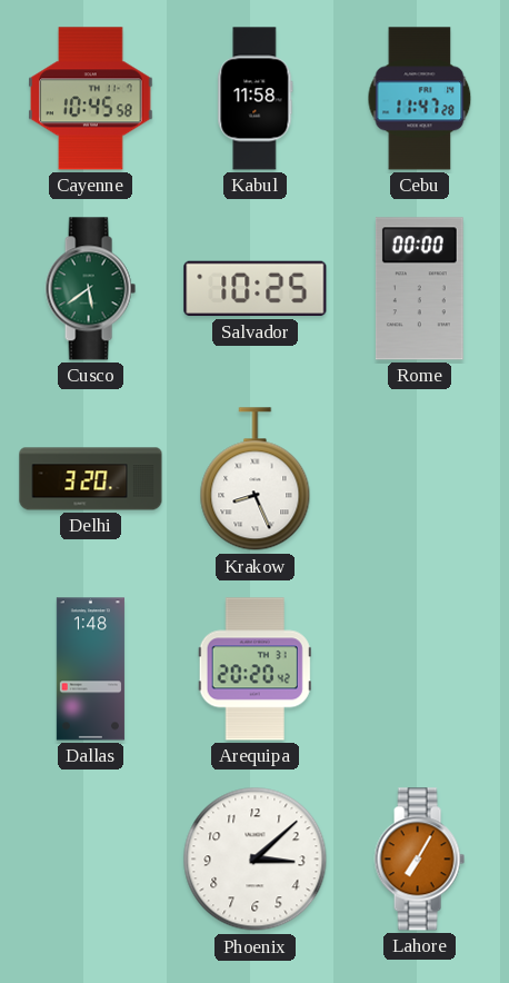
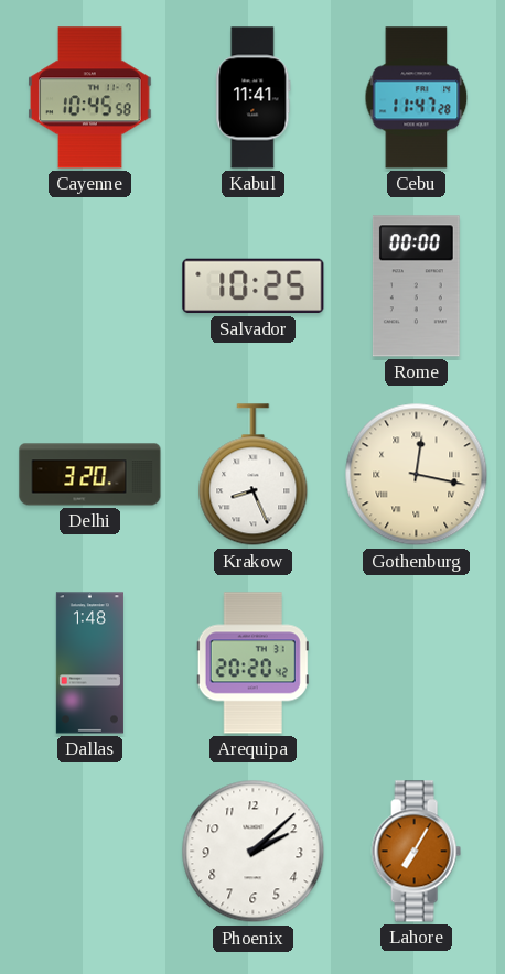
Kabul: 11:58 -> 11:41
Cusco: 5:39 -> none
Gothenburg: none -> 12:17
Phoenix: 3:08 -> 2:08
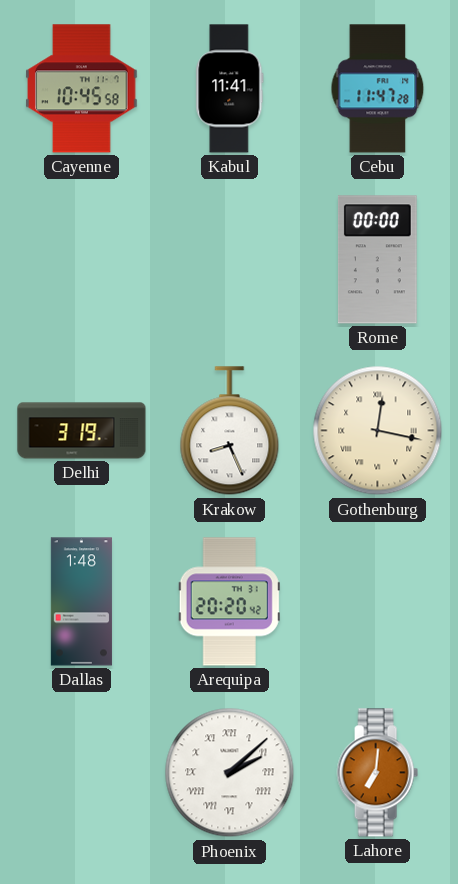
Salvador: 10:25 -> none
Delhi: 3:20 -> 3:19
Phoenix numerals: Arabic -> Roman
Lahore: 7:05 -> 7:01
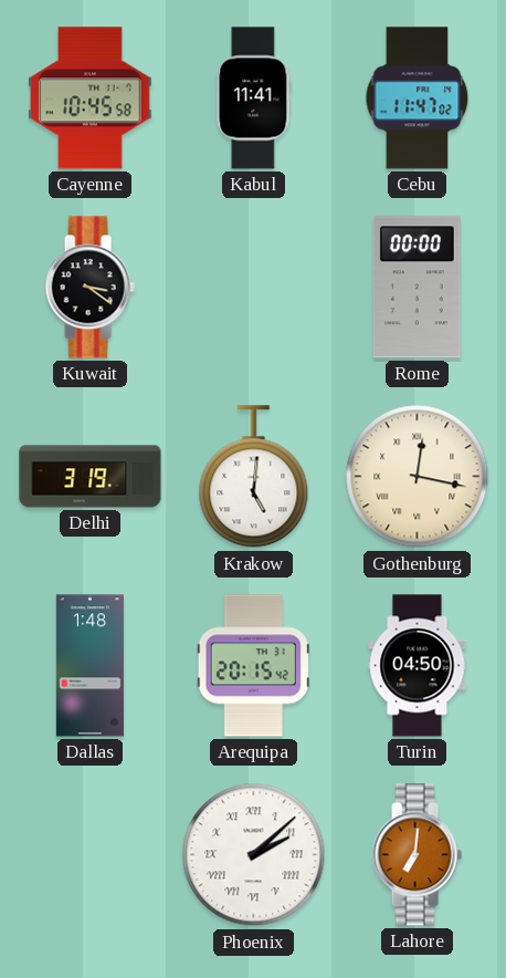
Cebu: 11:47:28 -> 11:47:02
Kuwait: none -> 3:21
Krakow: 8:26 -> 5:01
Arequipa: 20:20 -> 20:15
Turin: none -> 04:50
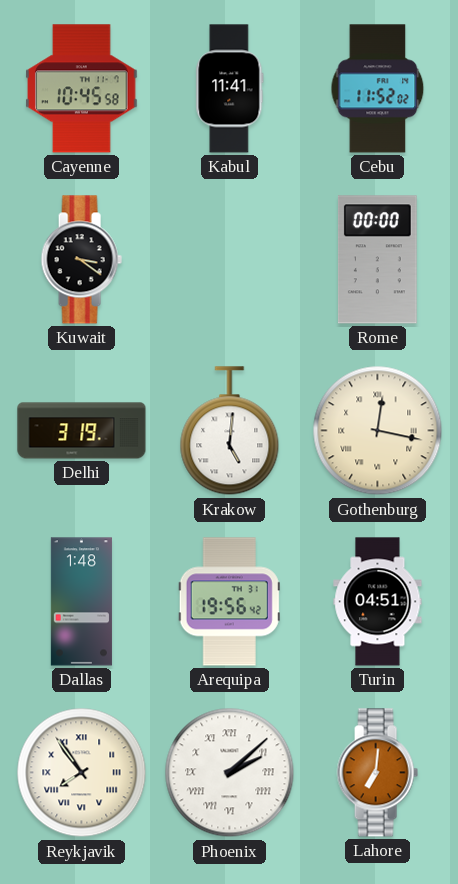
Cebu: 11:47 -> 11:52
Arequipa: 20:15 -> 19:56
Turin: 04:50 -> 04:51
Reykjavik: none -> 7:54
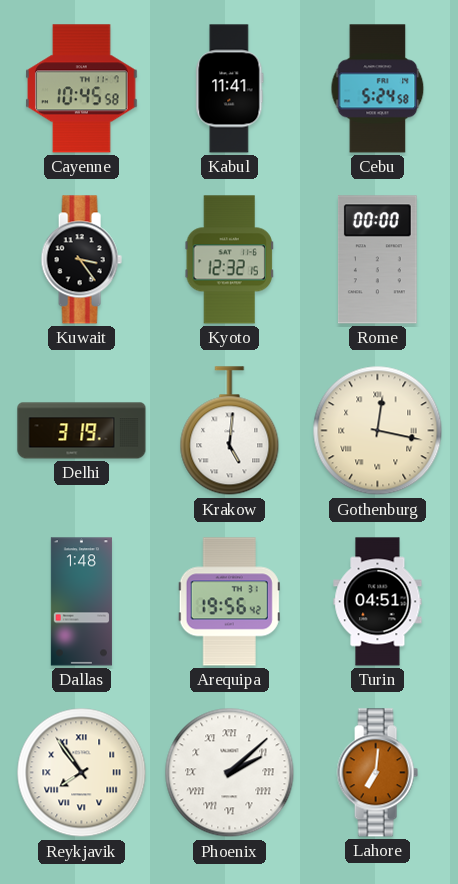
Cebu: 11:52 -> 5:24
Kuwait: 3:21 -> 3:24
Kyoto: none -> 12:32
